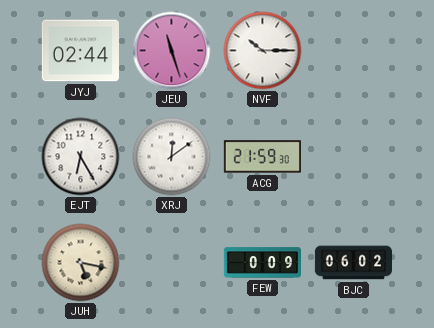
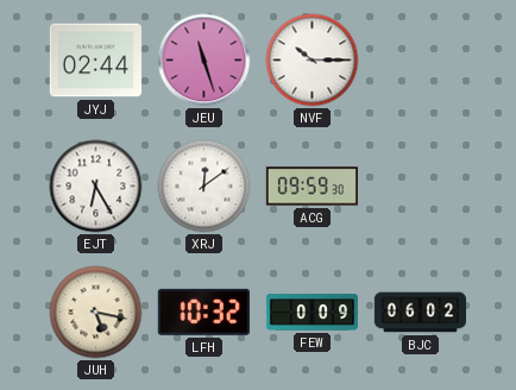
ACG: 21:59 -> 09:59
LFH: none -> 10:32
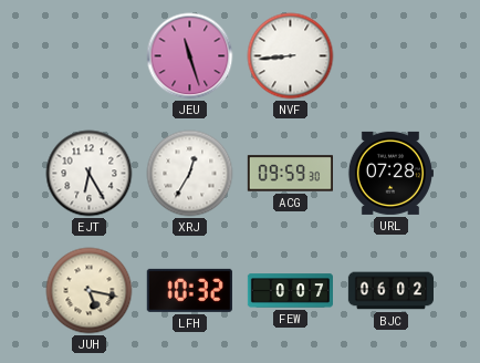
JYJ: 02:44 -> none
NVF: 10:15 -> 8:44
XRJ: 12:09 -> 12:35
URL: none -> 07:28
FEW: 0:09 -> 0:07
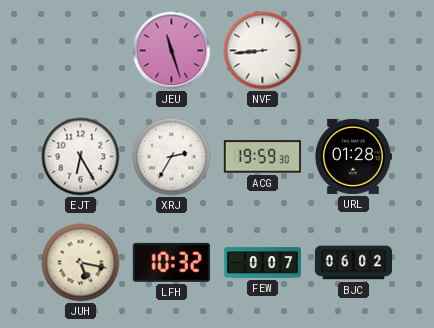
XRJ: 12:35 -> 2:35
ACG: 09:59 -> 19:59
URL: 07:28 -> 01:28
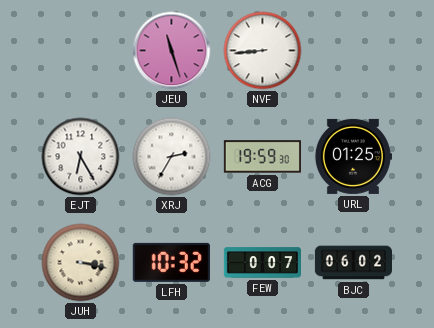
URL: 01:28 -> 01:25
JUH: 5:17 -> 3:17
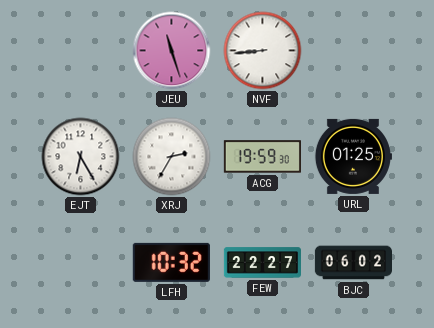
JUH: 3:17 -> none
FEW: 0:07 -> 22:27
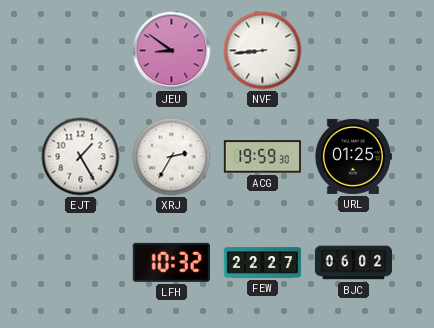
JEU: 11:27 -> 8:51
EJT: 6:25 -> 1:25
